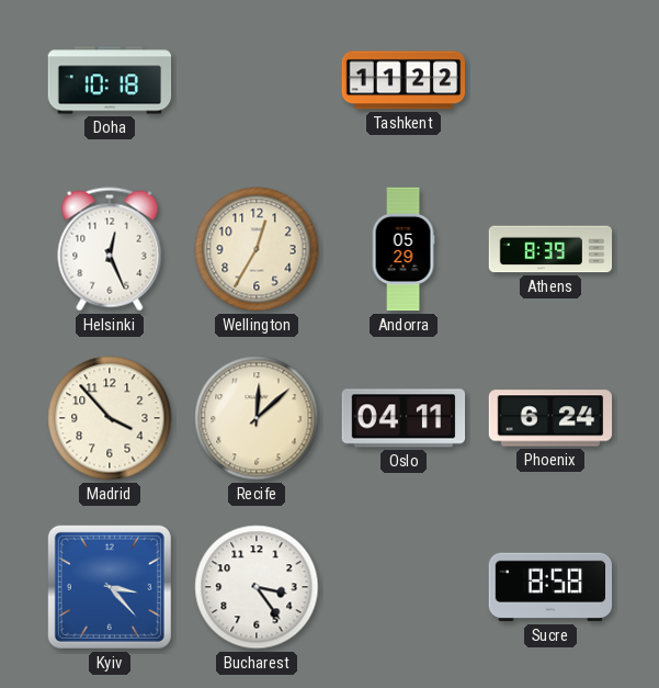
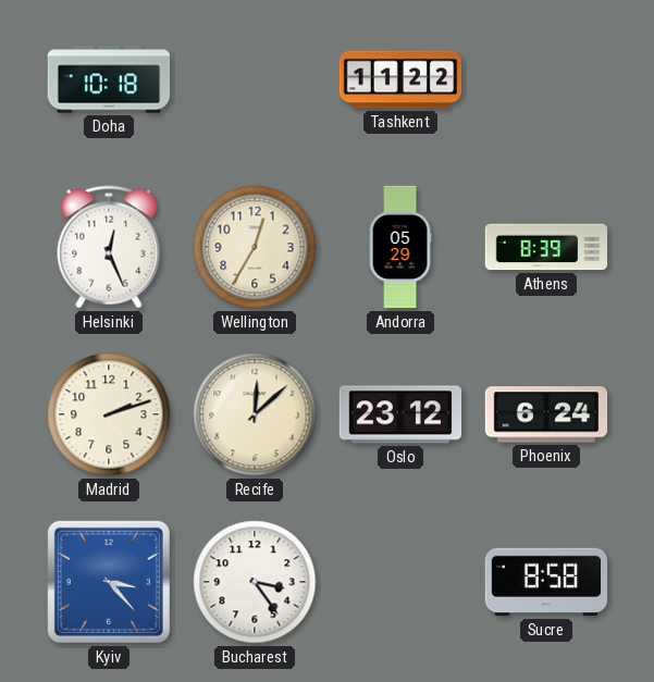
Madrid: 3:53 -> 2:12
Oslo: 04:11 -> 23:12
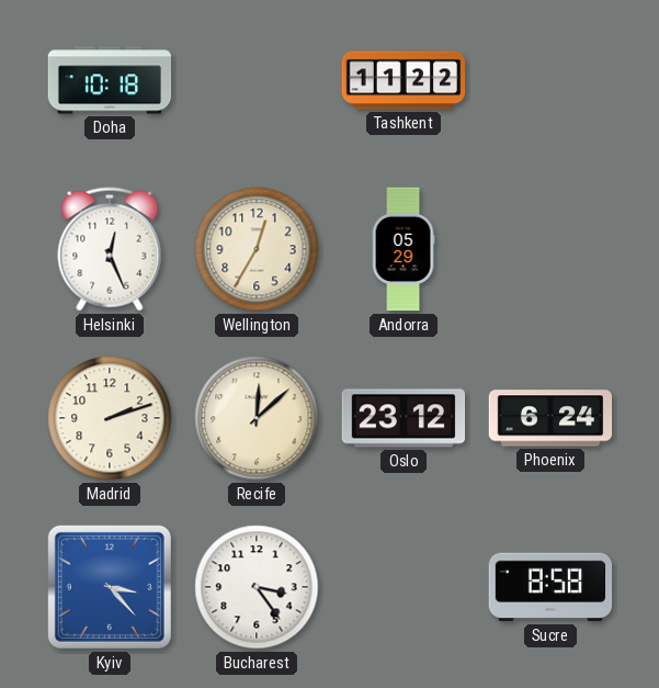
Athens: 8:39 -> none
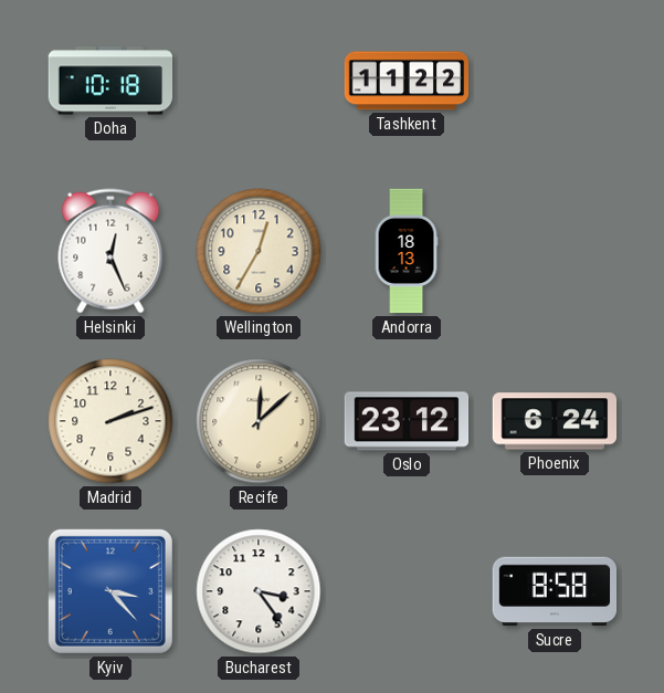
Andorra: 05:29 -> 18:13
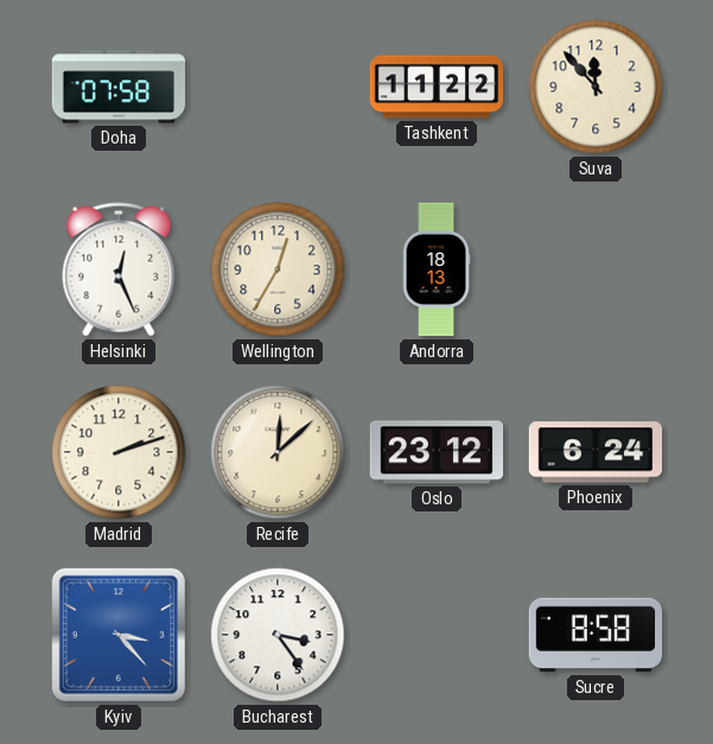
Doha: 10:18 -> 07:58
Suva: none -> 11:53
